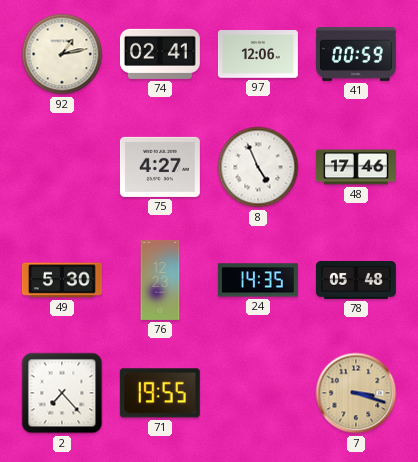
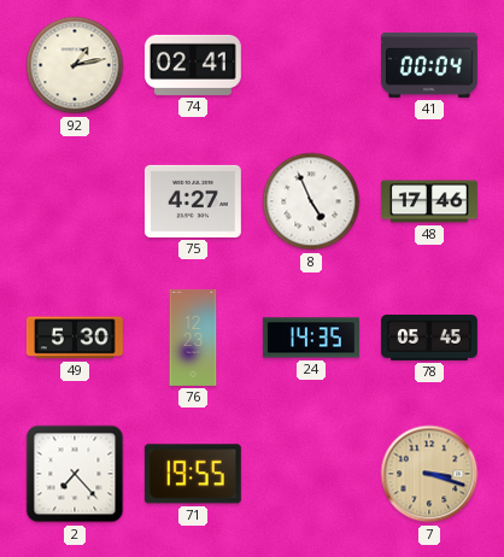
97: 12:06 -> none
41: 00:59 -> 00:04
78: 05:48 -> 05:45
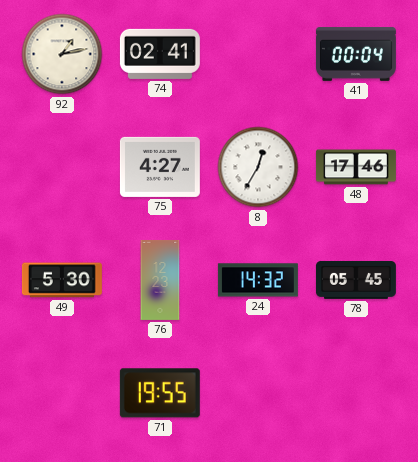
8: 4:56 -> 12:35
24: 14:35 -> 14:32
2: 7:23 -> none
7: 3:18 -> none
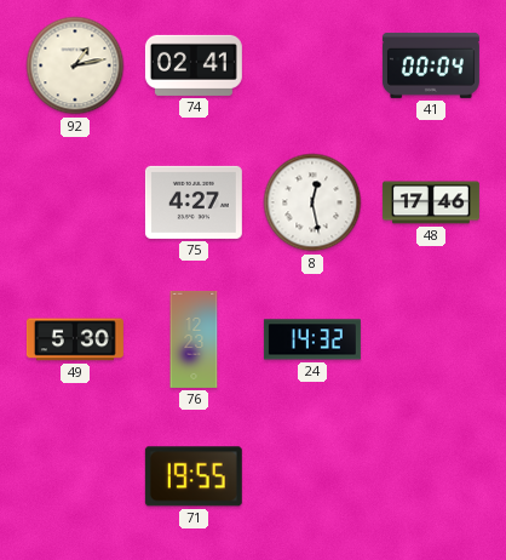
8: 12:35 -> 12:28
78: 05:45 -> none
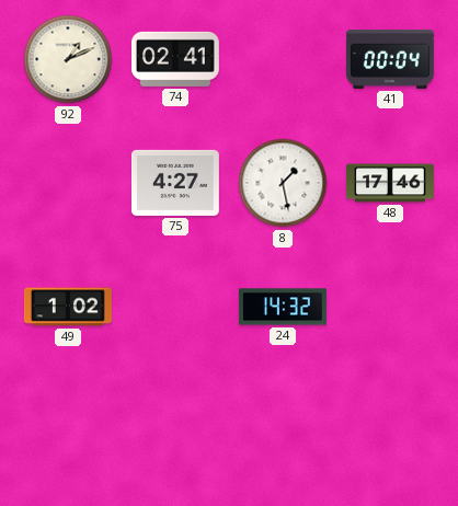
92: 1:13 -> 1:11
8: 12:28 -> 1:28
49: 5:30 -> 1:02
76: 12:23 -> none
71: 19:55 -> none
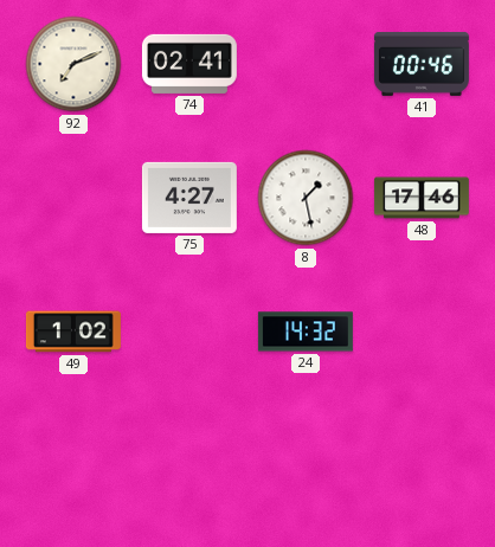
92: 1:11 -> 7:11
41: 00:04 -> 00:46
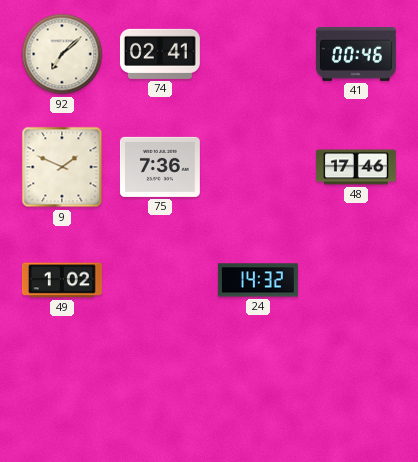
92: 7:11 -> 7:08
9: none -> 1:49
75: 4:27 -> 7:36
8: 1:28 -> none
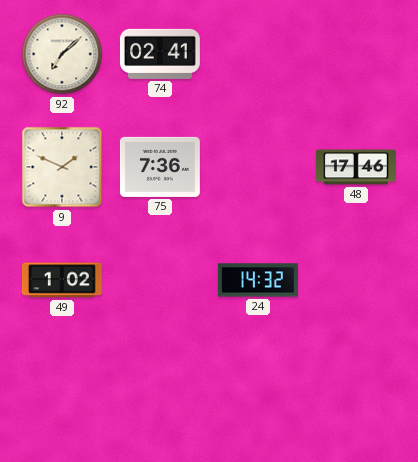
41: 00:46 -> none
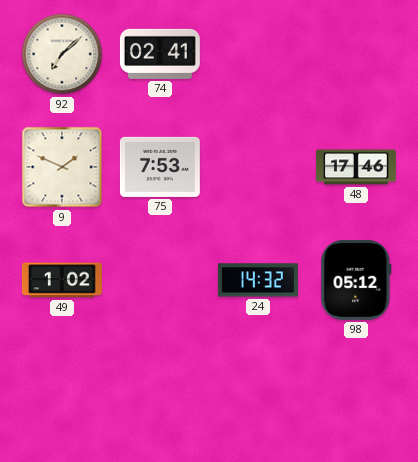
75: 7:36 -> 7:53
98: none -> 05:12
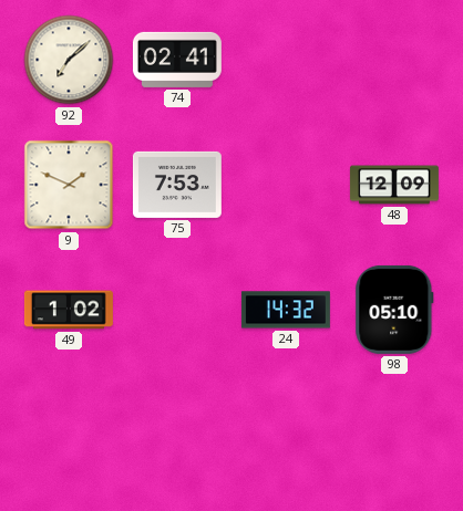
48: 17:46 -> 12:09
98: 05:12 -> 05:10
